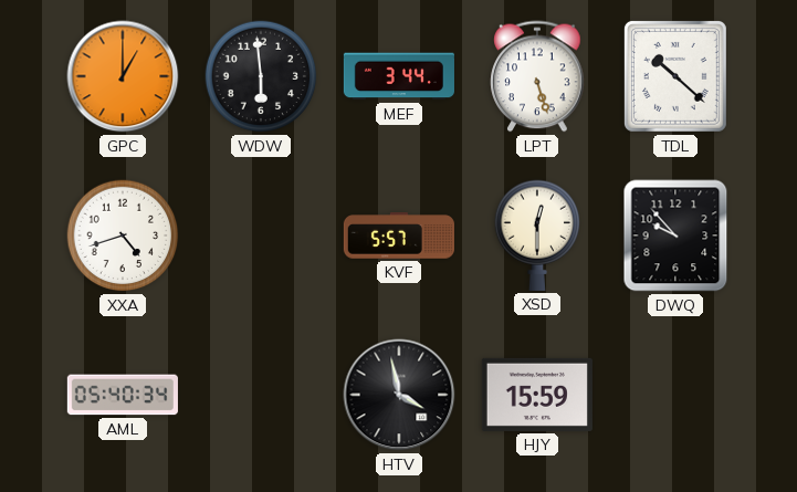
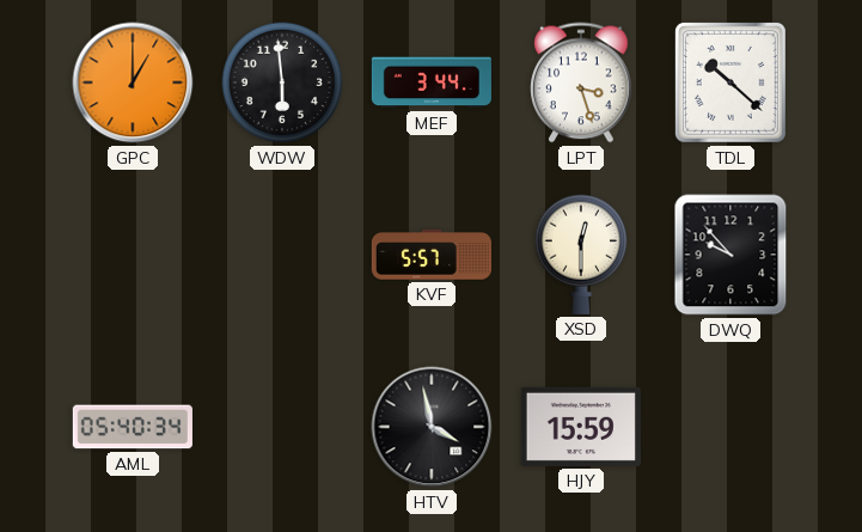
LPT: 5:27 -> 3:27
XXA: 4:42 -> none
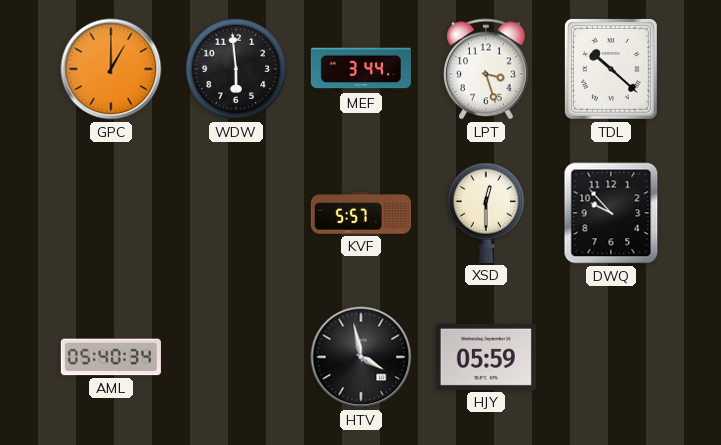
HJY: 15:59 -> 05:59
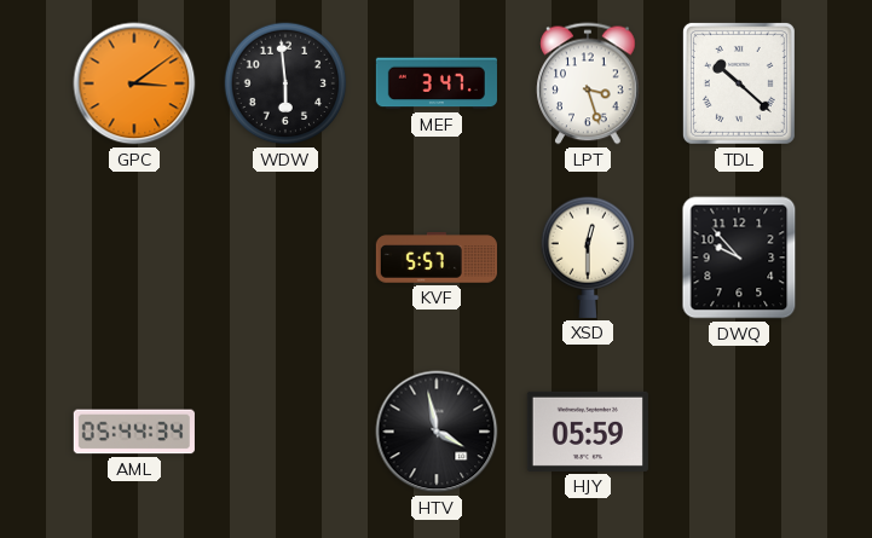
GPC: 1:00 -> 3:09
MEF: 3:44 -> 3:47
AML: 05:40 -> 05:44
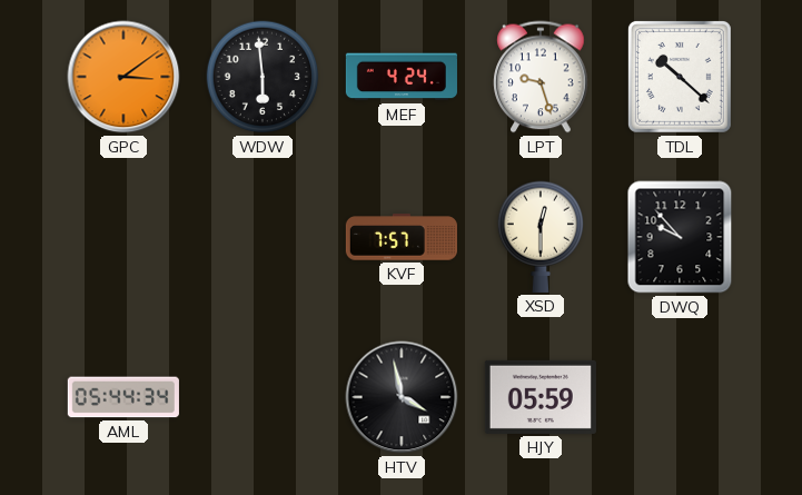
MEF: 3:47 -> 4:24
LPT: 3:27 -> 9:27
KVF: 5:57 -> 7:57
